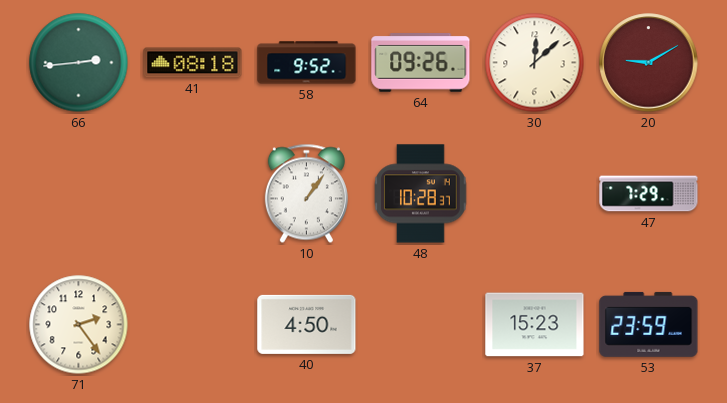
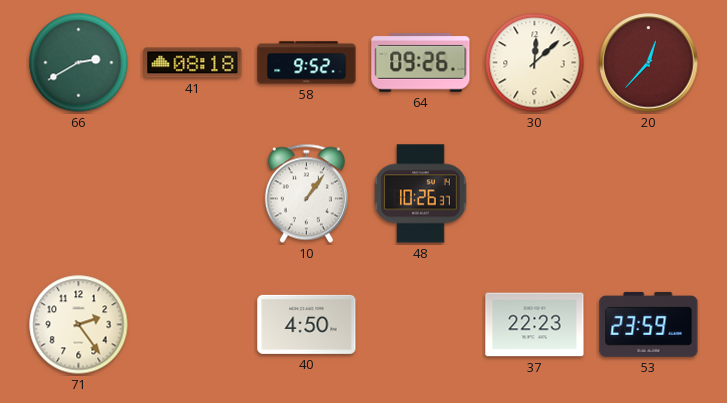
66: 2:44 -> 2:40
20: 9:10 -> 12:37
48: 10:28 -> 10:26
47: 7:29 -> none
37: 15:23 -> 22:23
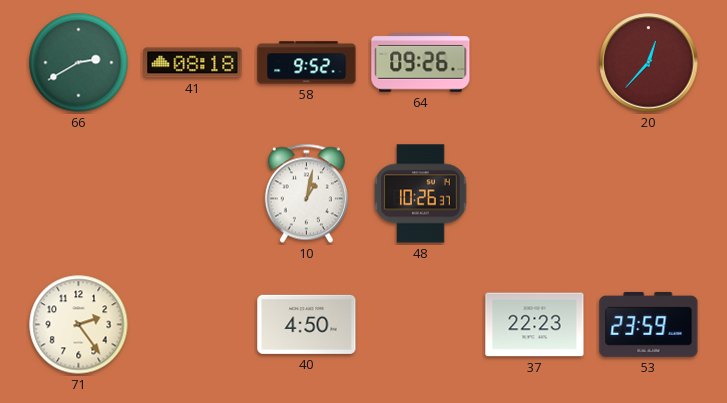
30: 12:08 -> none
10: 1:06 -> 1:02
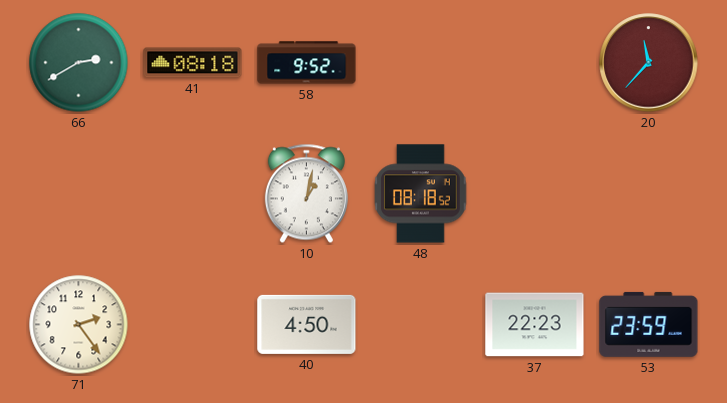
64: 09:26 -> none
20: 12:37 -> 11:37
48: 10:26 -> 08:18
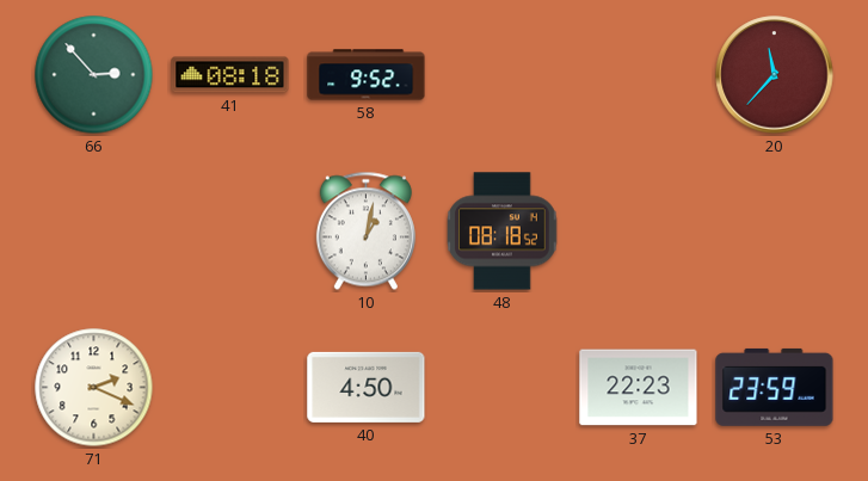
66: 2:40 -> 2:53
71: 2:24 -> 2:19
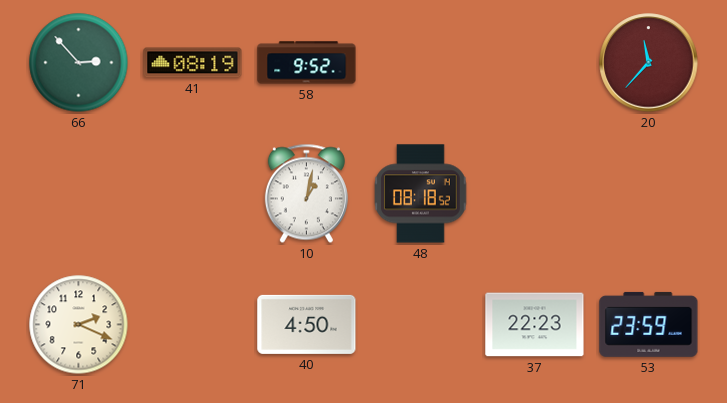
41: 08:18 -> 08:19
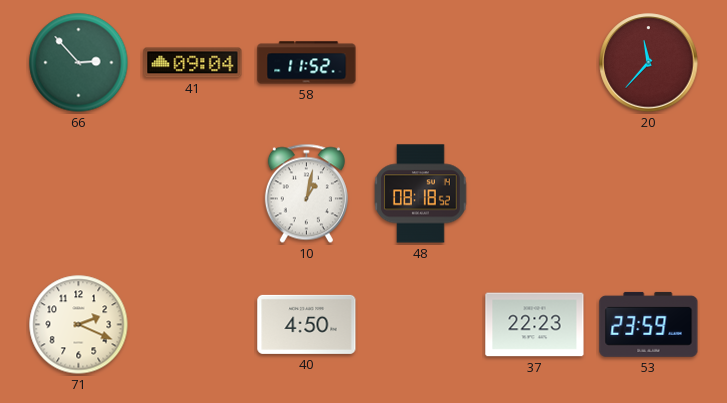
41: 08:19 -> 09:04
58: 9:52 -> 11:52
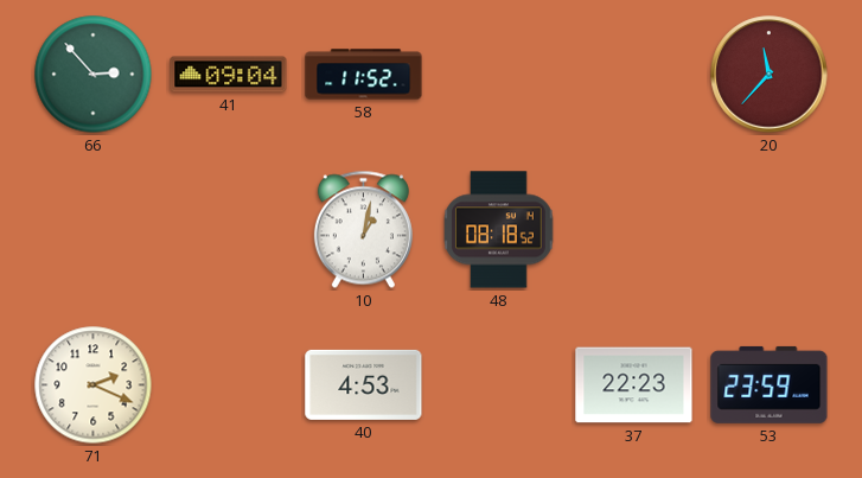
40: 4:50 -> 4:53
